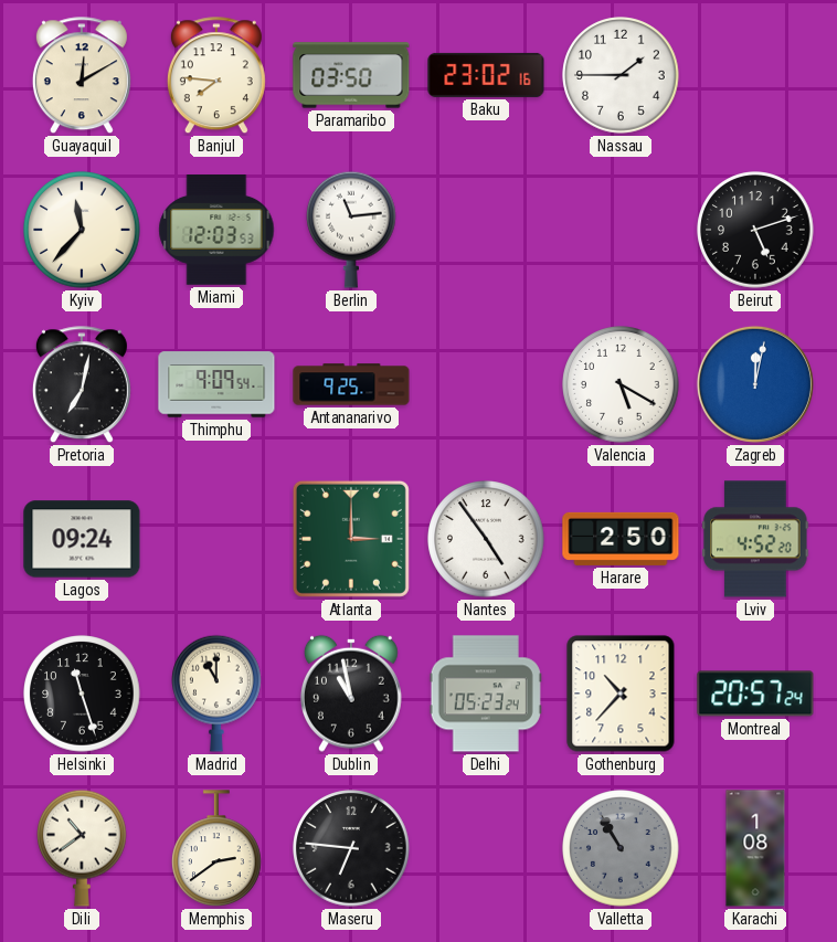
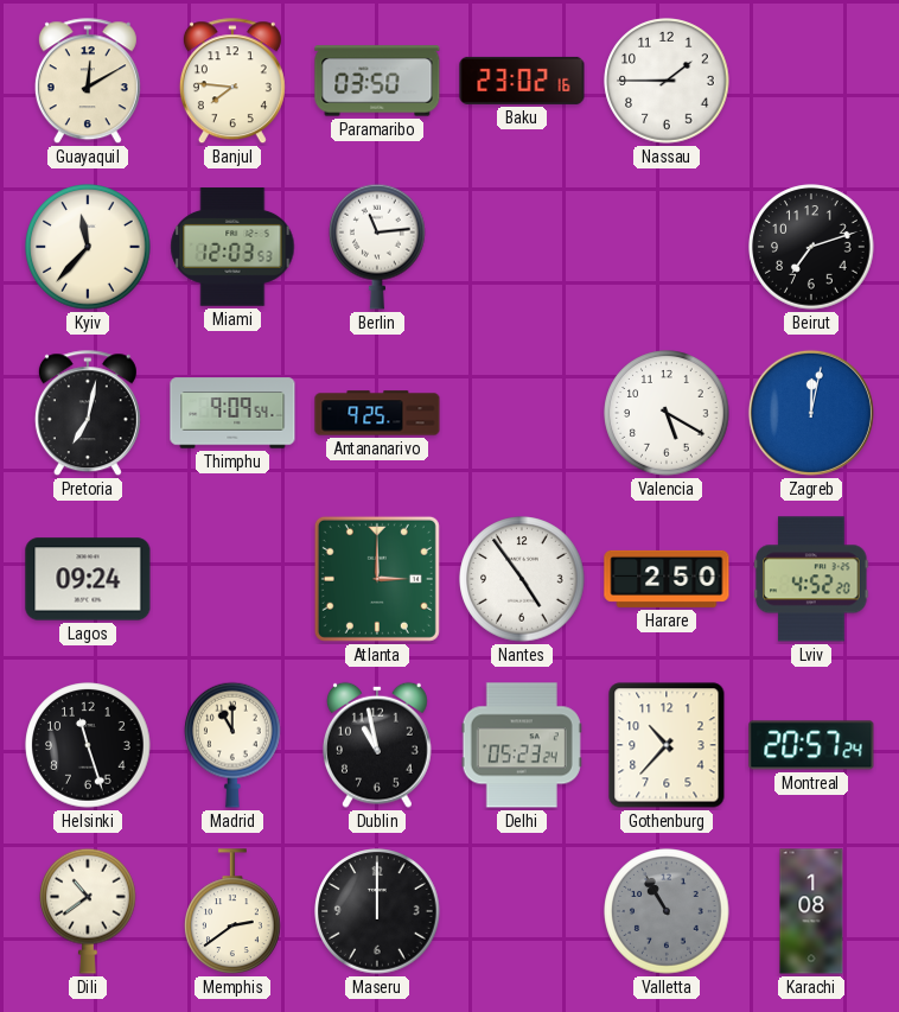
Beirut: 5:12 -> 7:12
Maseru: 6:46 -> 12:00
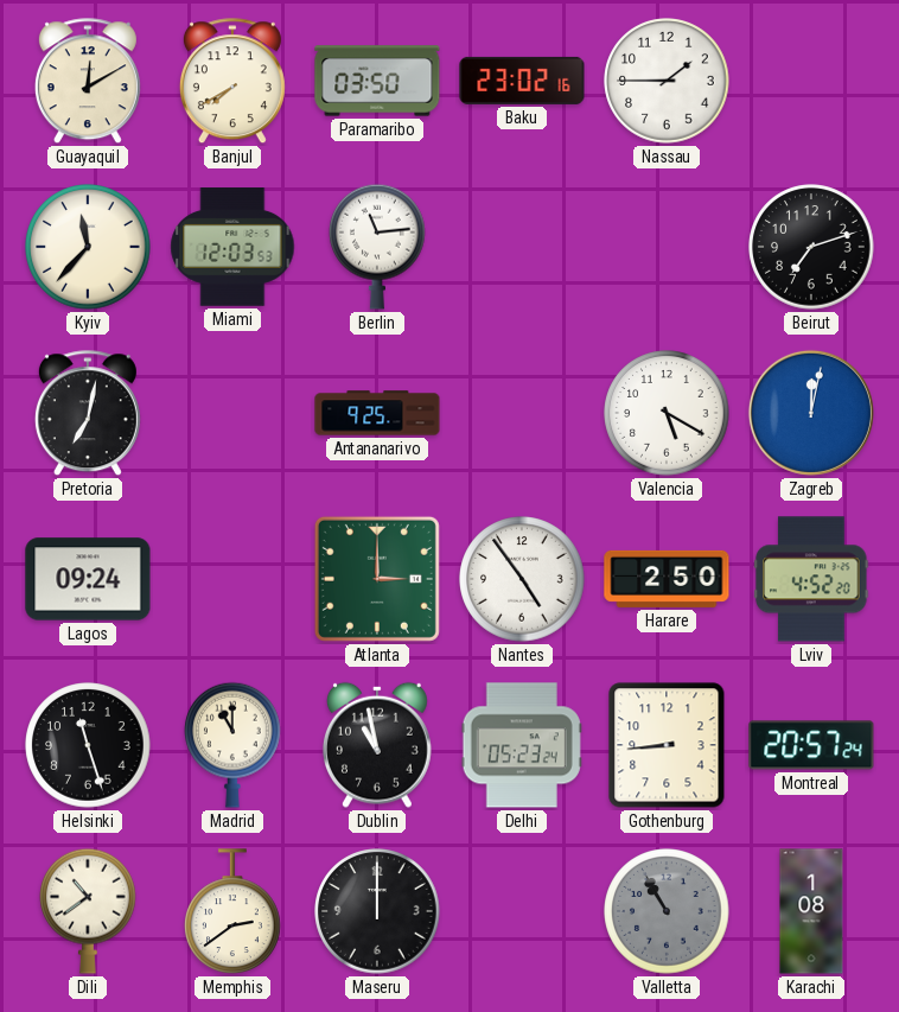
Banjul: 7:46 -> 7:40
Thimphu: 9:09 -> none
Gothenburg: 10:37 -> 8:44
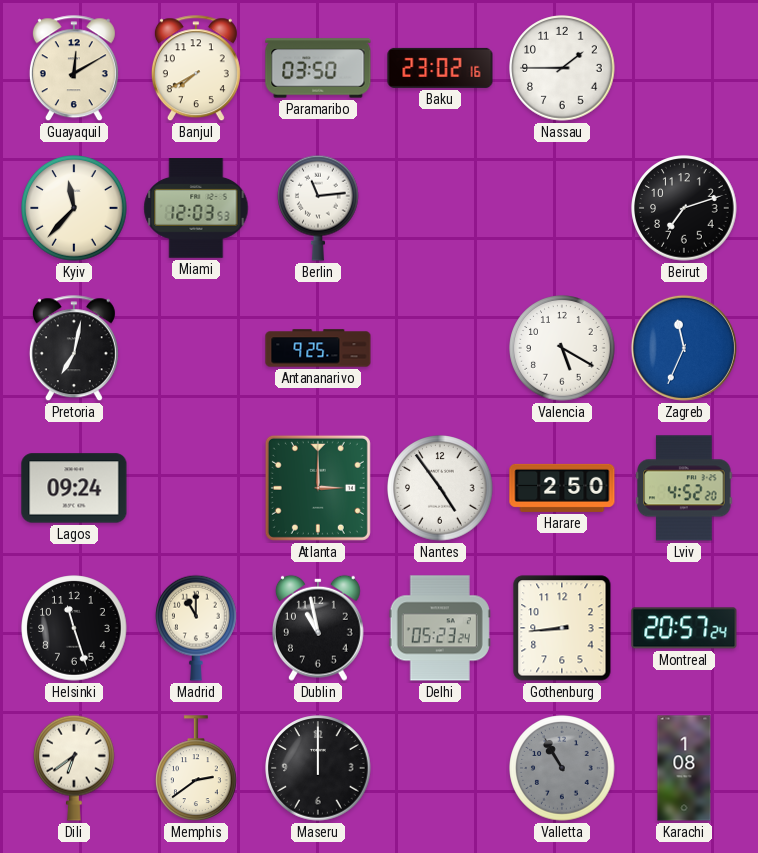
Zagreb: 12:02 -> 11:34
Dili: 10:39 -> 6:39
